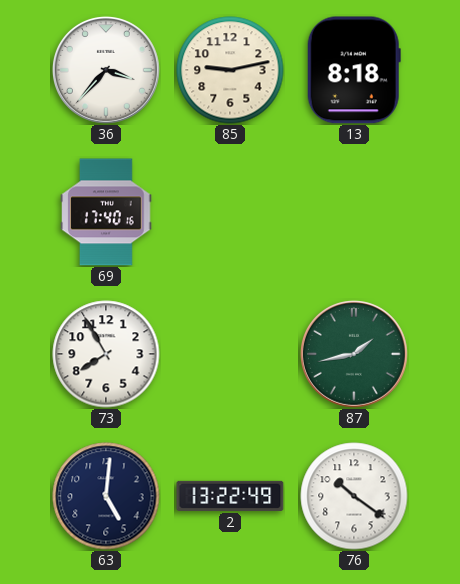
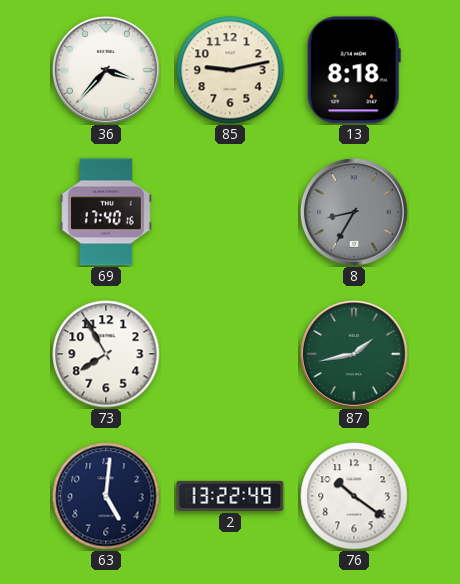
8: none -> 8:35
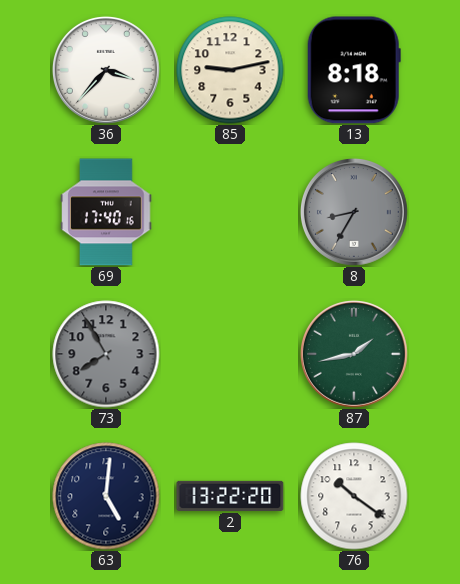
73 dial: white -> grey
2: 13:22:49 -> 13:22:20
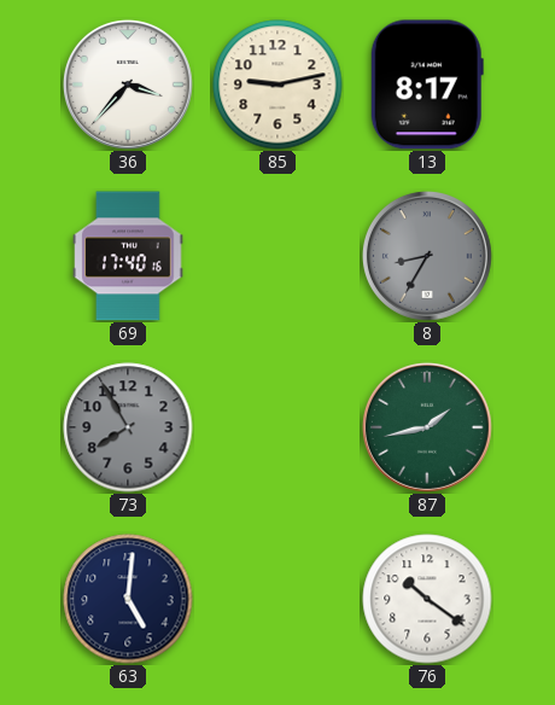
13: 8:18 -> 8:17
2: 13:22 -> none
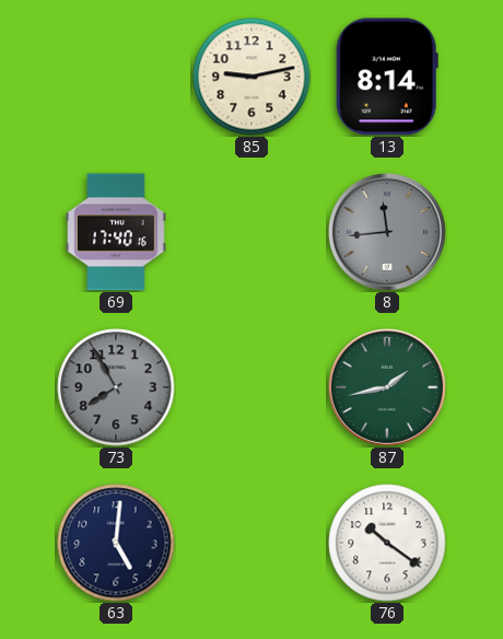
36: 3:37 -> none
13: 8:17 -> 8:14
8: 8:35 -> 11:44
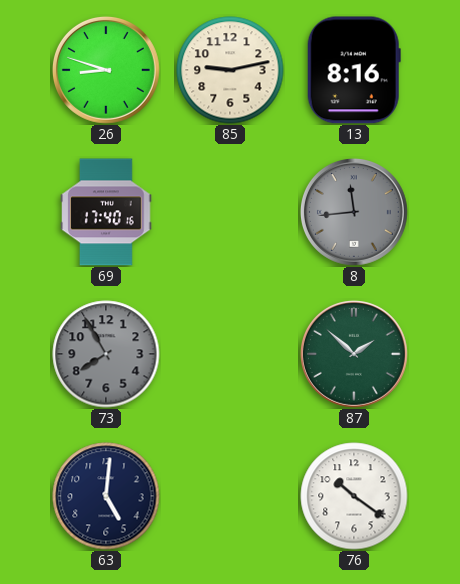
26: none -> 8:48
13: 8:14 -> 8:16
87: 1:43 -> 1:52
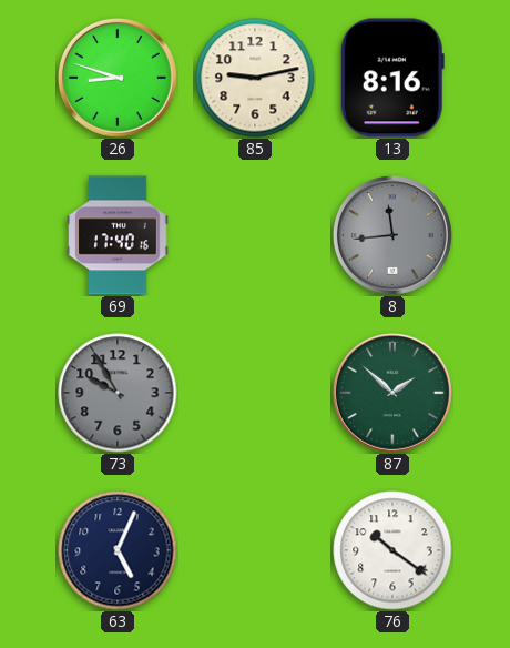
73: 7:55 -> 9:55
63: 5:01 -> 5:04
